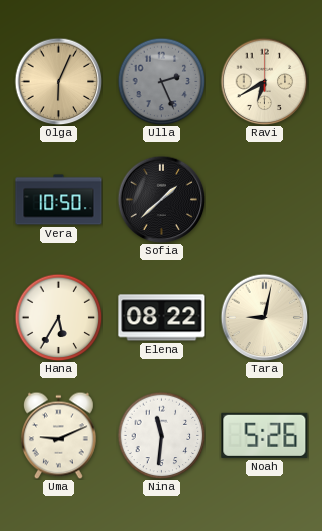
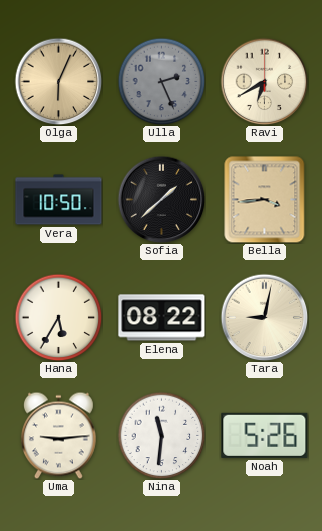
Bella: none -> 3:44
Uma: 9:11 -> 9:14
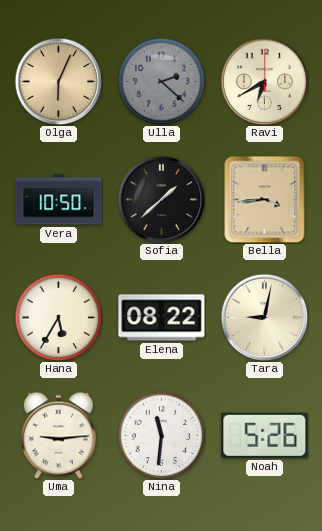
Ulla: 2:26 -> 2:22
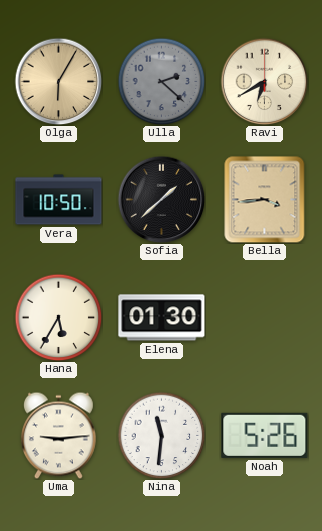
Olga: 6:04 -> 6:05
Elena: 08:22 -> 01:30
Tara: 9:02 -> none
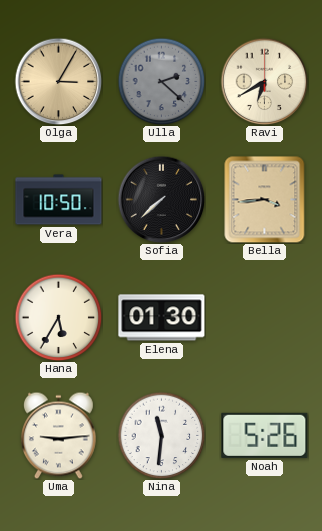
Olga: 6:05 -> 3:05
Sofia: 1:38 -> 7:38
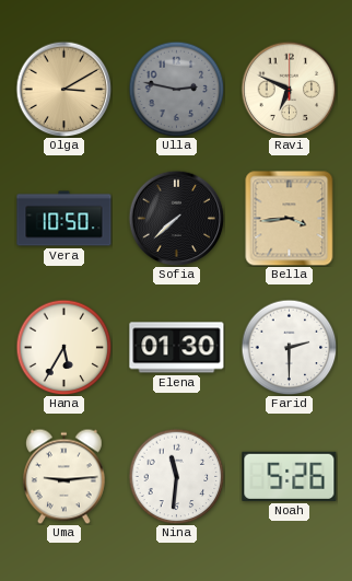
Olga: 3:05 -> 3:10
Ulla: 2:22 -> 2:47
Ravi: 6:40 -> 6:49
Farid: none -> 2:30
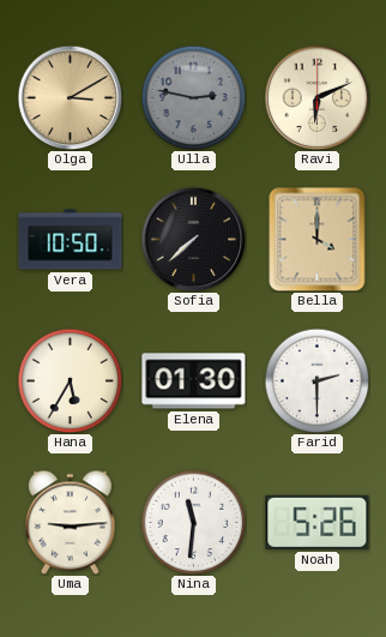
Ravi: 6:49 -> 6:11
Bella: 3:44 -> 4:00
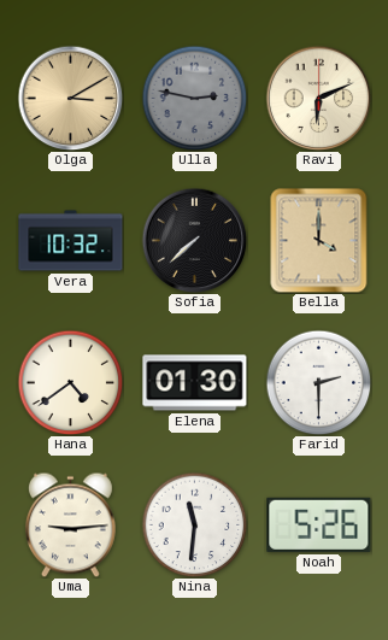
Vera: 10:50 -> 10:32
Hana: 5:35 -> 4:39
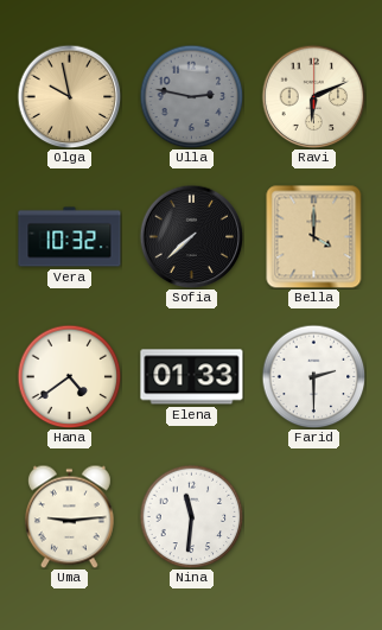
Olga: 3:10 -> 9:58
Elena: 01:30 -> 01:33
Noah: 5:26 -> none
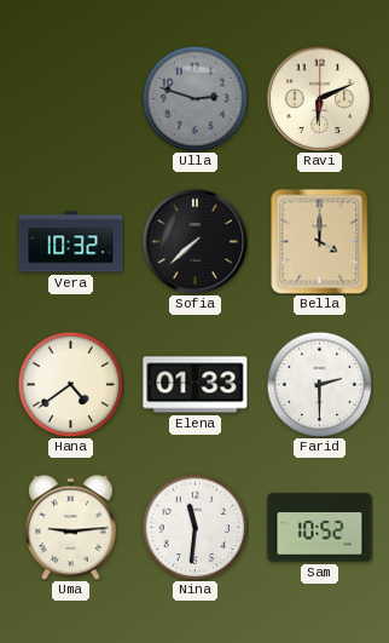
Olga: 9:58 -> none
Ulla: 2:47 -> 2:48
Sam: none -> 10:52
